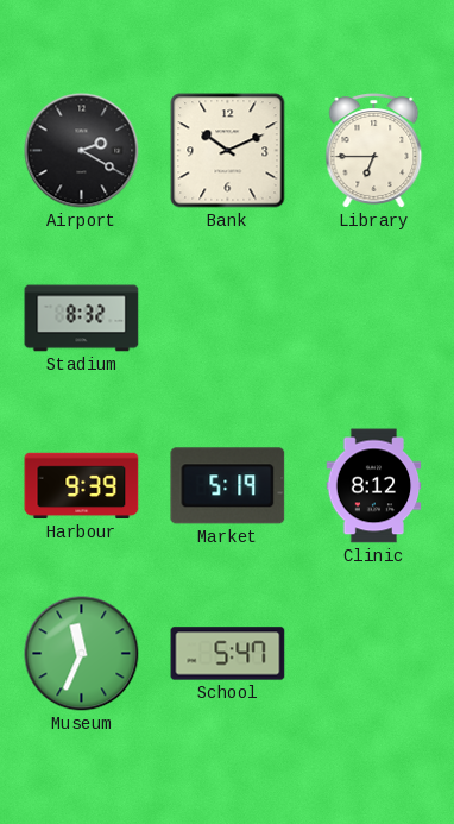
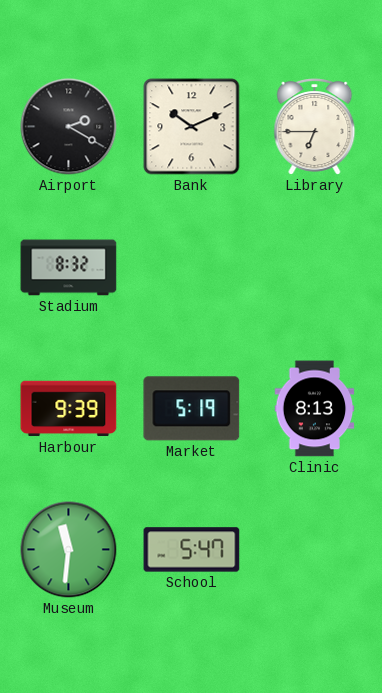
Clinic: 8:12 -> 8:13
Museum: 11:34 -> 11:31
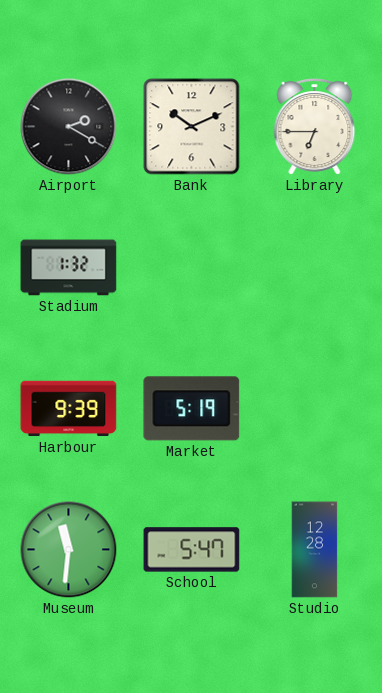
Stadium: 8:32 -> 1:32
Clinic: 8:13 -> none
Studio: none -> 12:28
